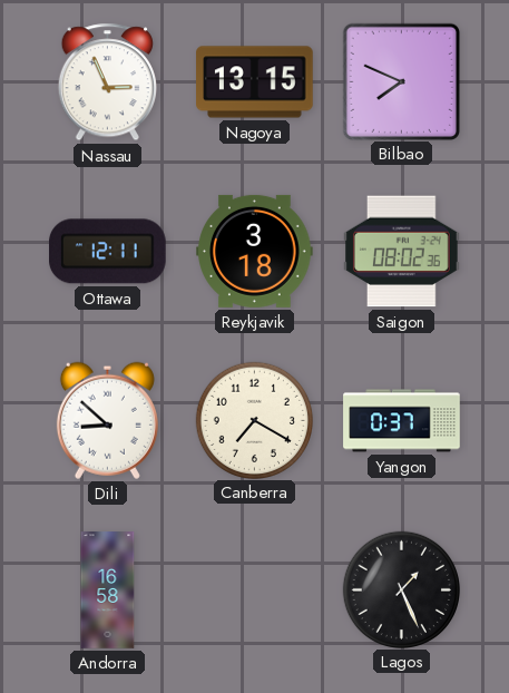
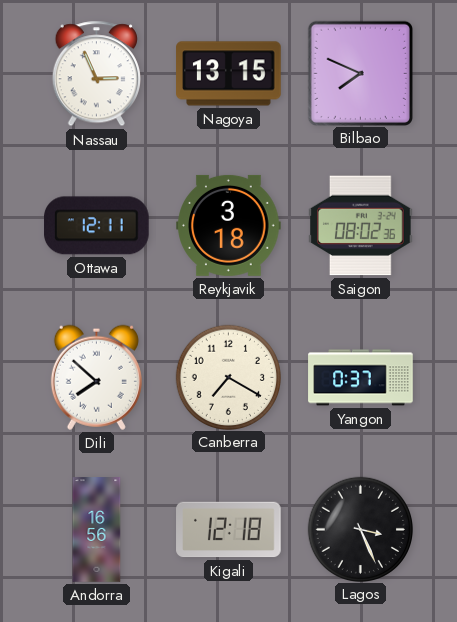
Dili: 8:52 -> 7:52
Andorra: 16:58 -> 16:56
Kigali: none -> 12:18
Lagos: 1:26 -> 3:26
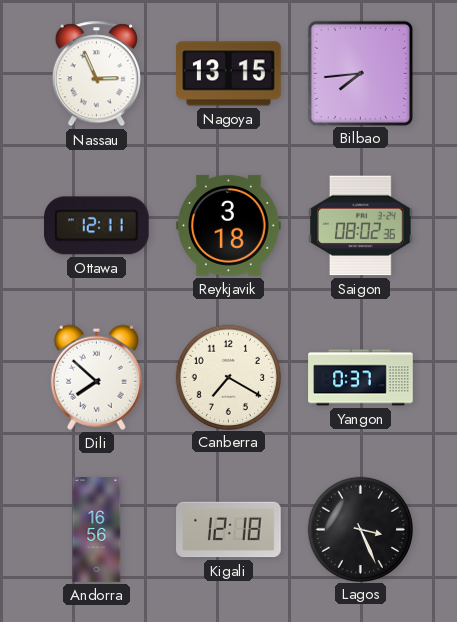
Bilbao: 7:49 -> 7:44
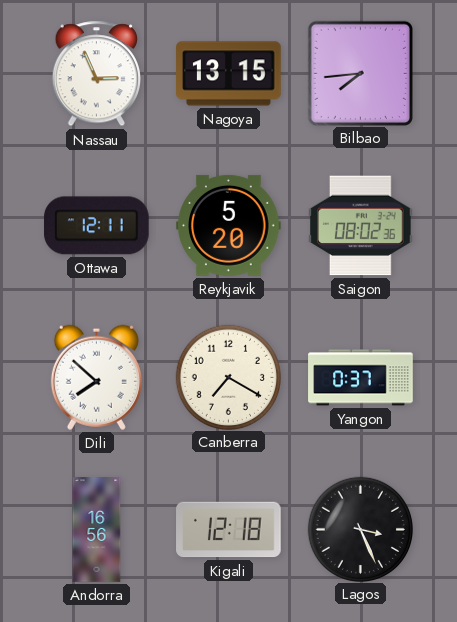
Reykjavik: 3:18 -> 5:20
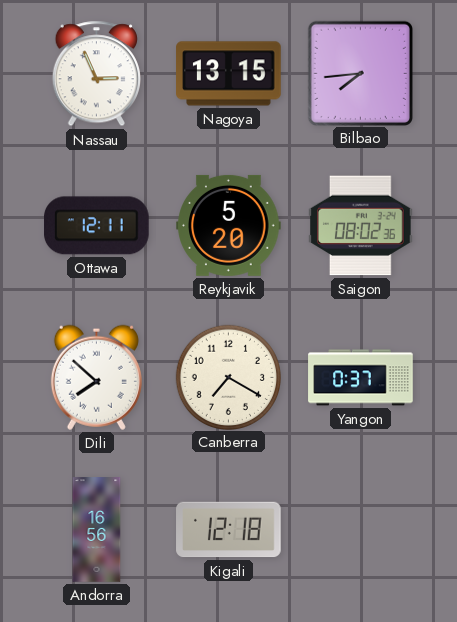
Lagos: 3:26 -> none
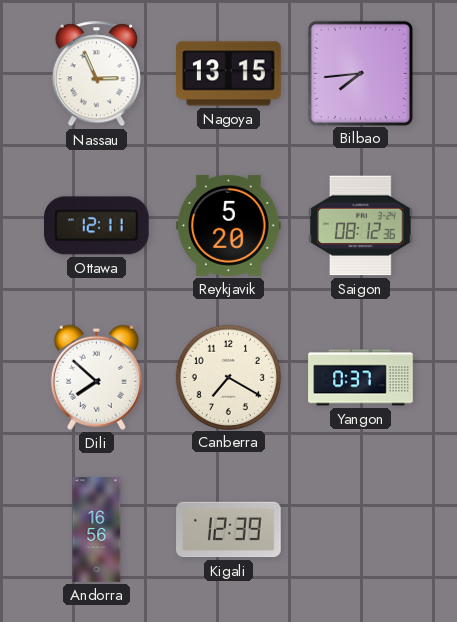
Saigon: 08:02 -> 08:12
Kigali: 12:18 -> 12:39
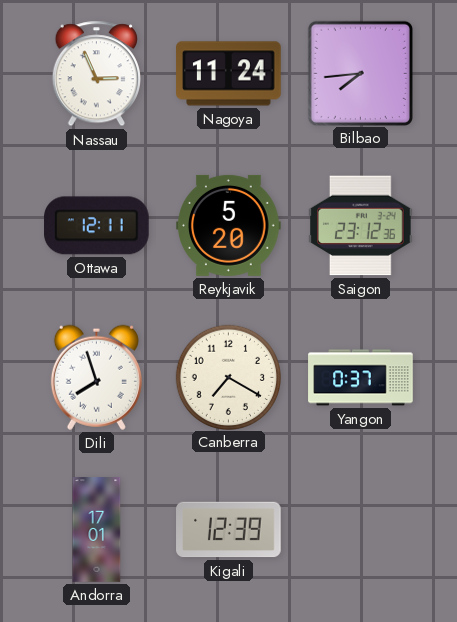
Nagoya: 13:15 -> 11:24
Saigon: 08:12 -> 23:12
Dili: 7:52 -> 7:57
Andorra: 16:56 -> 17:01
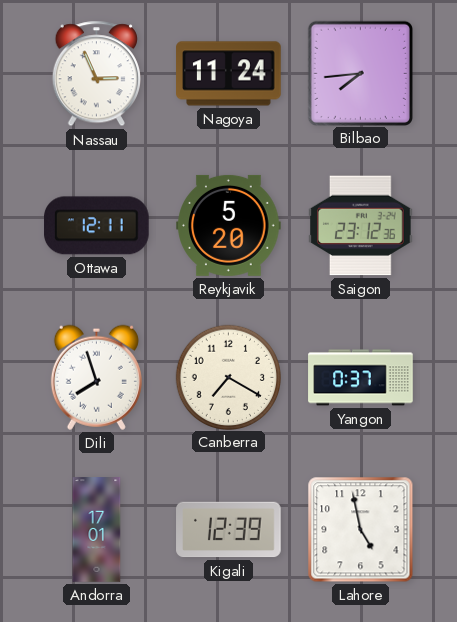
Lahore: none -> 4:58
